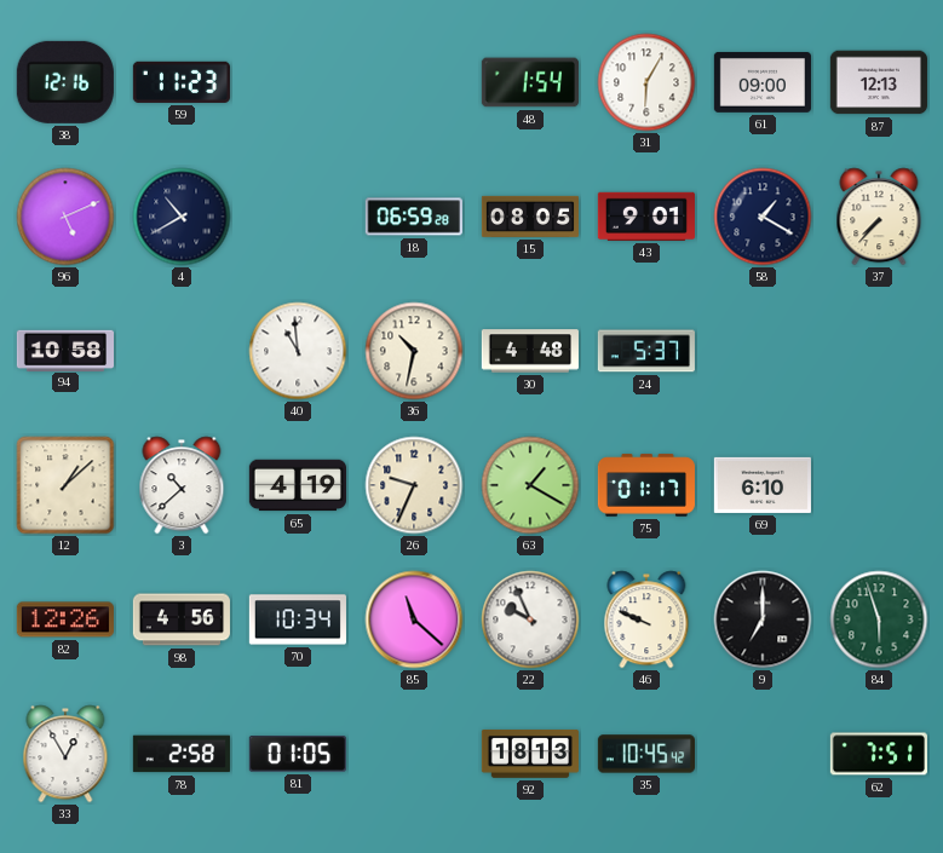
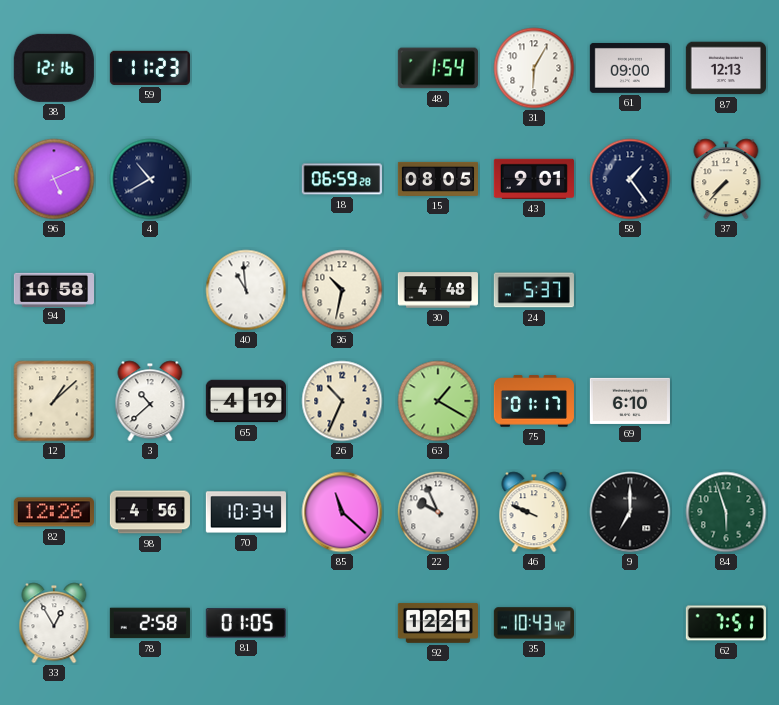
58: 1:20 -> 1:24
26: 9:34 -> 10:34
92: 18:13 -> 12:21
35: 10:45 -> 10:43
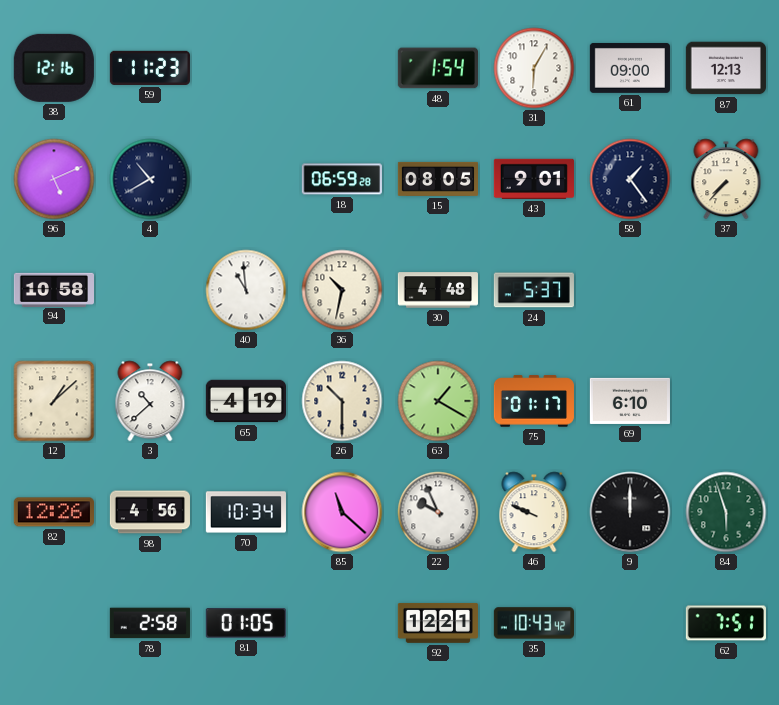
26: 10:34 -> 10:30
9: 7:00 -> 12:00
33: 12:55 -> none
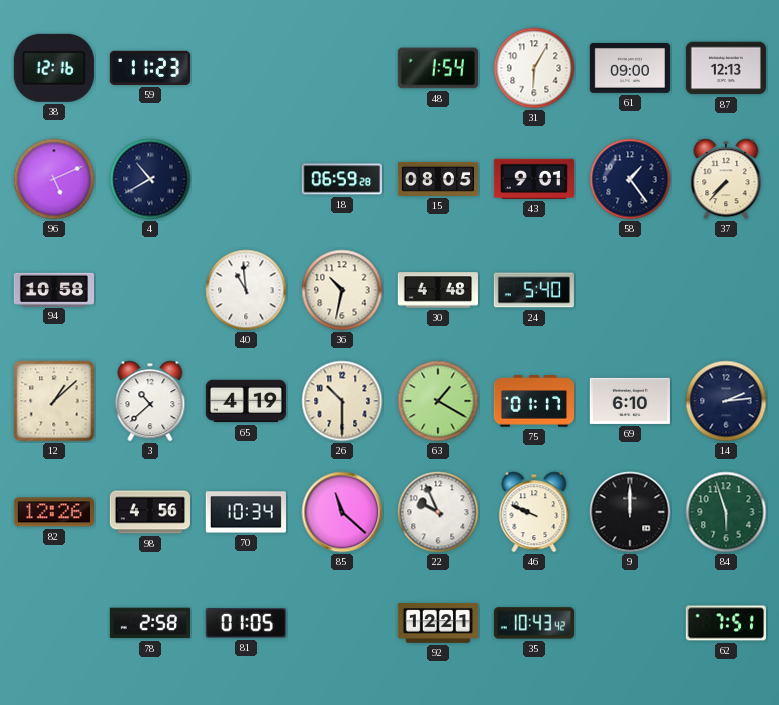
24: 5:37 -> 5:40
14: none -> 2:14
